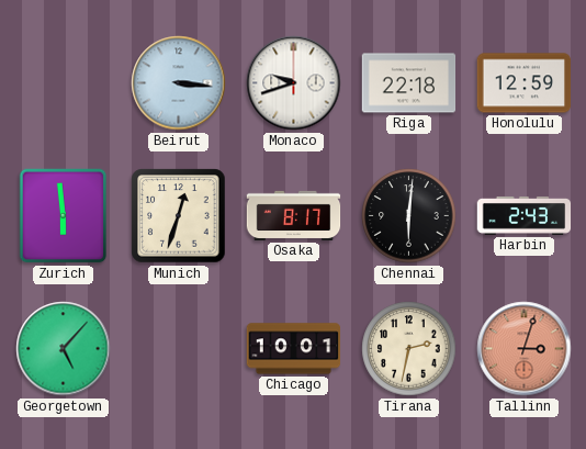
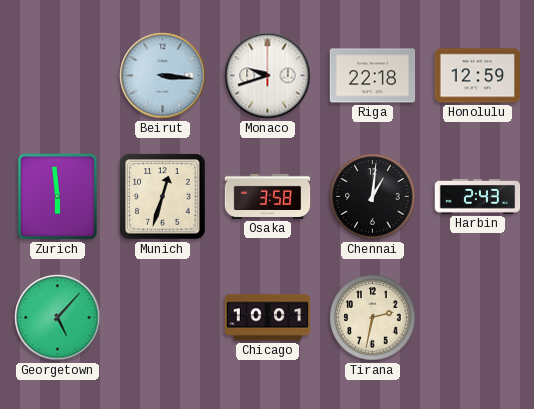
Osaka: 8:17 -> 3:58
Chennai: 6:01 -> 1:01
Tallinn: 3:03 -> none
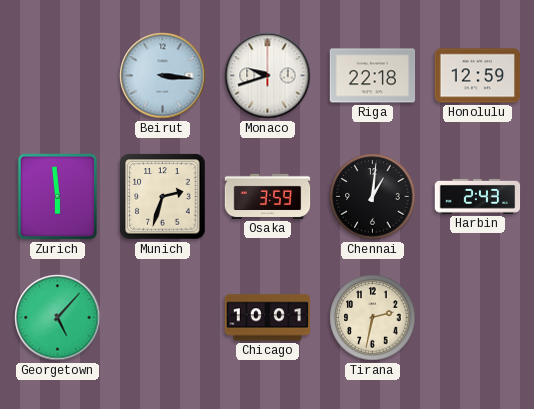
Munich: 12:33 -> 2:33
Osaka: 3:58 -> 3:59
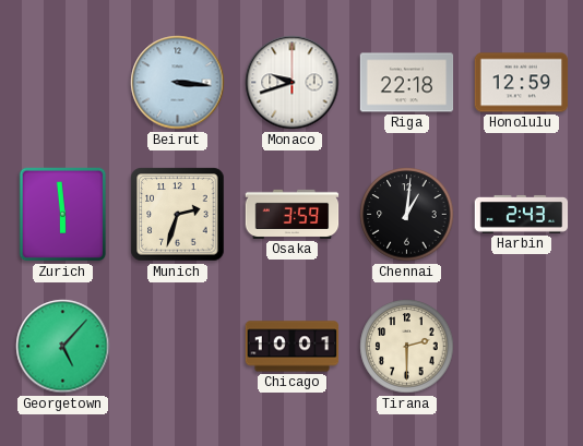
Tirana: 2:32 -> 2:30
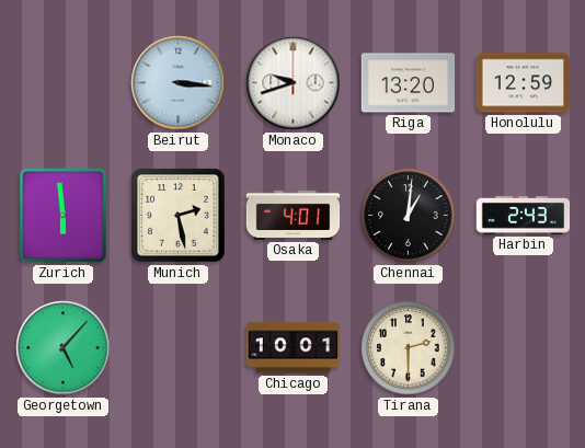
Riga: 22:18 -> 13:20
Munich: 2:33 -> 2:28
Osaka: 3:59 -> 4:01
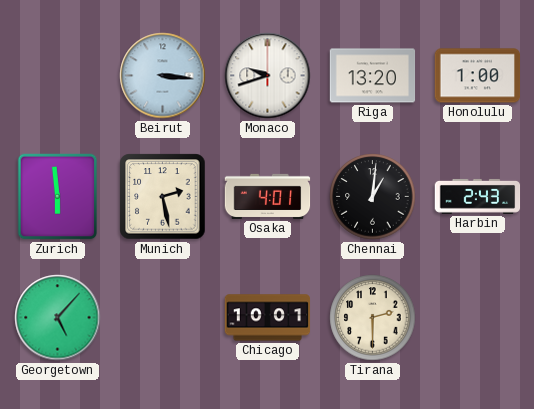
Honolulu: 12:59 -> 1:00
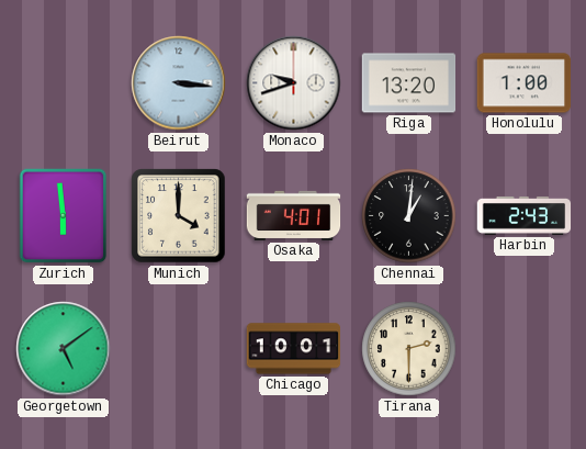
Munich: 2:28 -> 4:00
Georgetown: 5:07 -> 5:09
